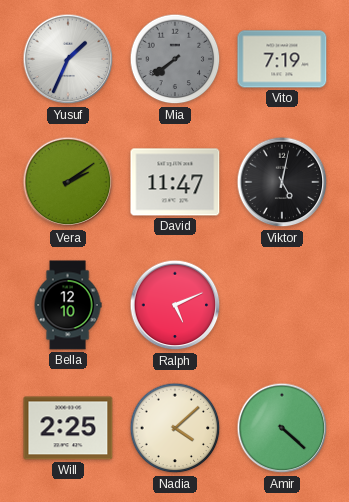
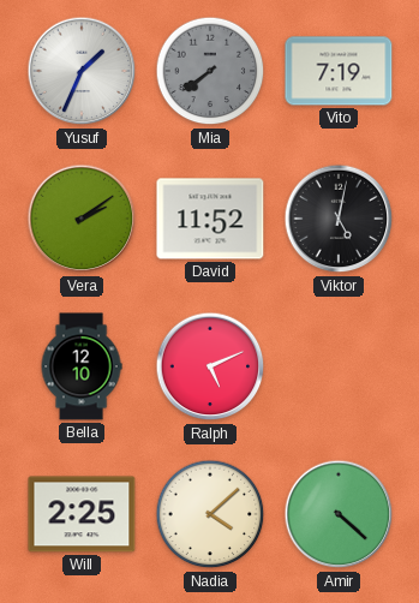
David: 11:47 -> 11:52
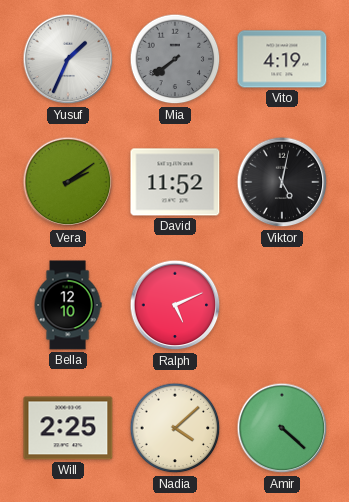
Vito: 7:19 -> 4:19
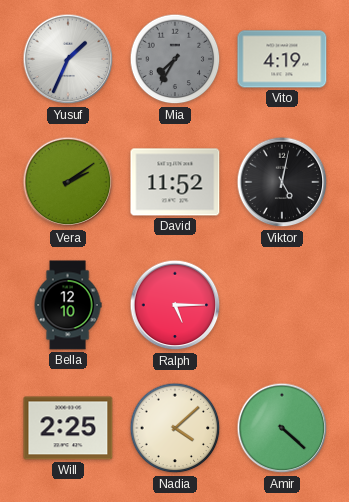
Mia: 7:39 -> 7:35
Ralph: 5:11 -> 5:15
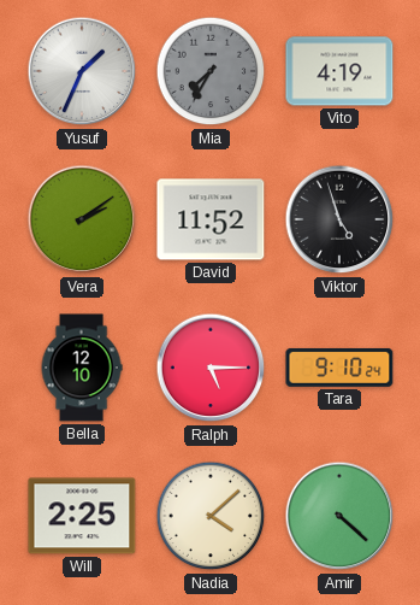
Viktor: 5:02 -> 4:57
Tara: none -> 9:10
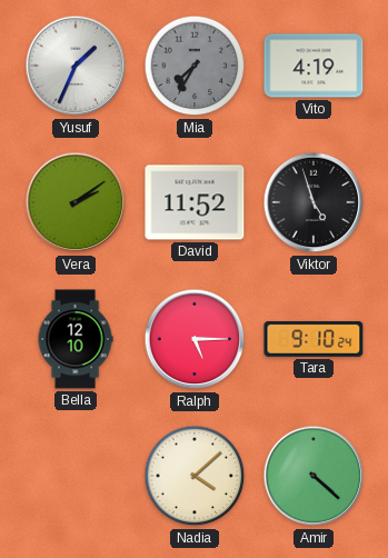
Will: 2:25 -> none
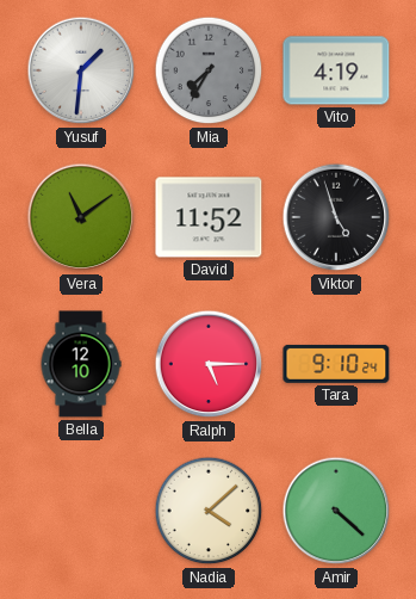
Yusuf: 1:34 -> 1:31
Vera: 2:09 -> 11:09
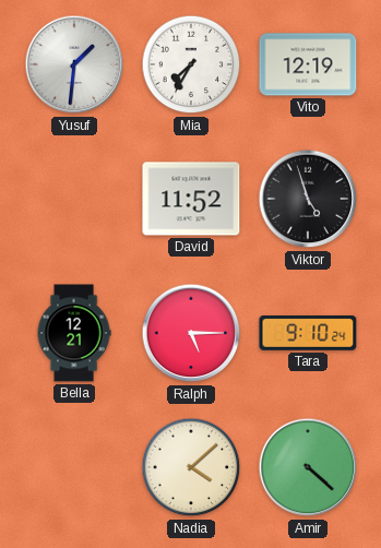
Mia dial: grey -> white
Vito: 4:19 -> 12:19
Vera: 11:09 -> none
Bella: 12:10 -> 12:21
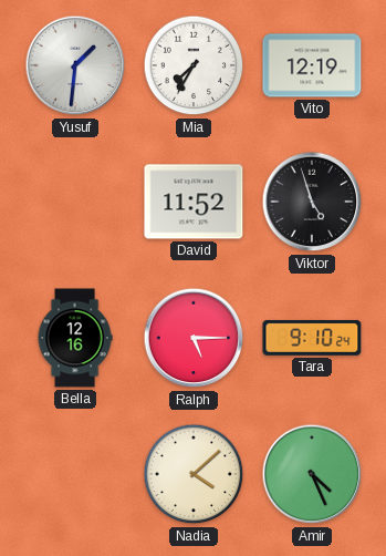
Bella: 12:21 -> 12:16
Amir: 4:22 -> 4:26
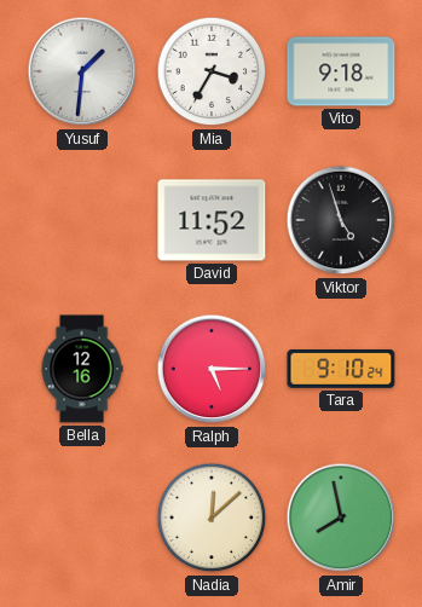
Mia: 7:35 -> 3:35
Vito: 12:19 -> 9:18
Nadia: 4:08 -> 12:08
Amir: 4:26 -> 7:58
